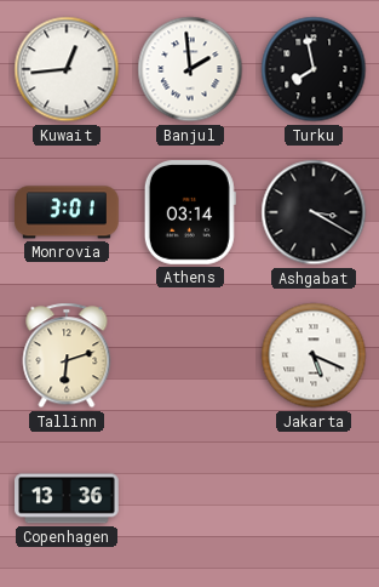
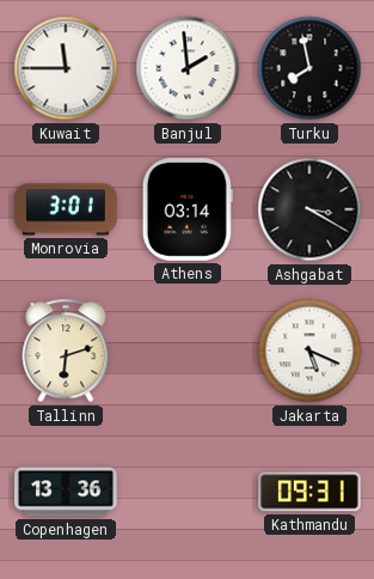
Kuwait: 12:44 -> 11:45
Kathmandu: none -> 09:31
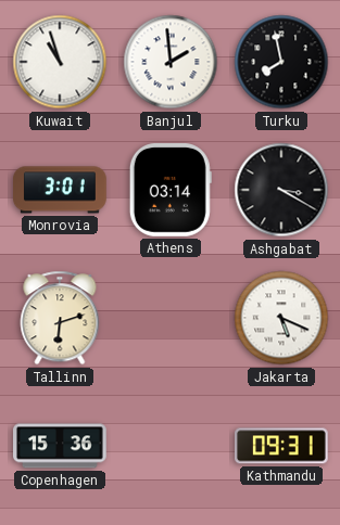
Kuwait: 11:45 -> 10:57
Copenhagen: 13:36 -> 15:36
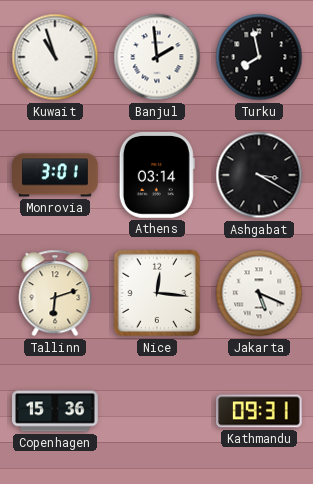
Nice: none -> 12:16
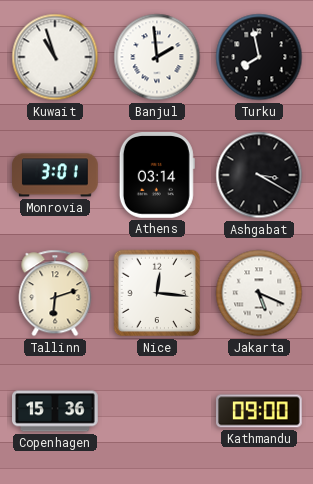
Kathmandu: 09:31 -> 09:00
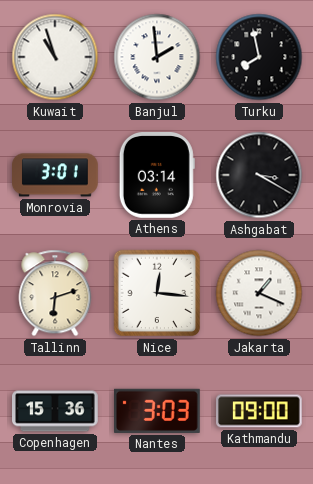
Jakarta: 5:19 -> 1:19
Nantes: none -> 3:03
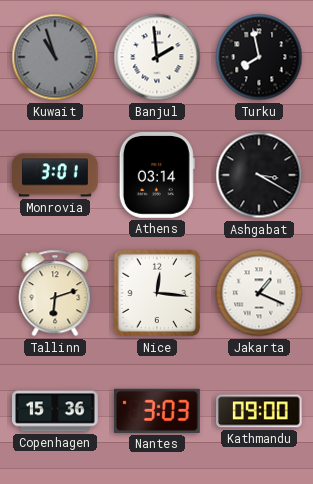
Kuwait dial: white -> grey
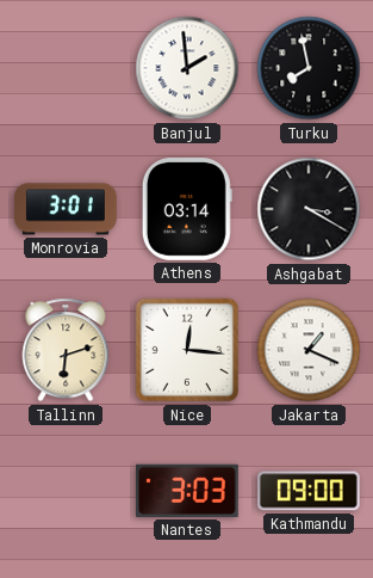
Kuwait: 10:57 -> none
Copenhagen: 15:36 -> none
